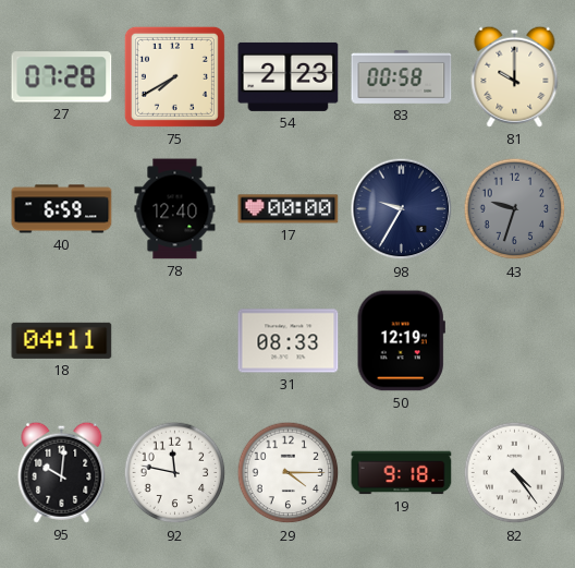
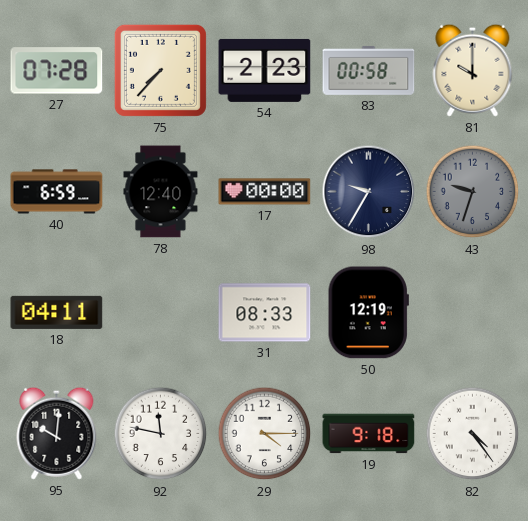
75: 7:40 -> 7:37
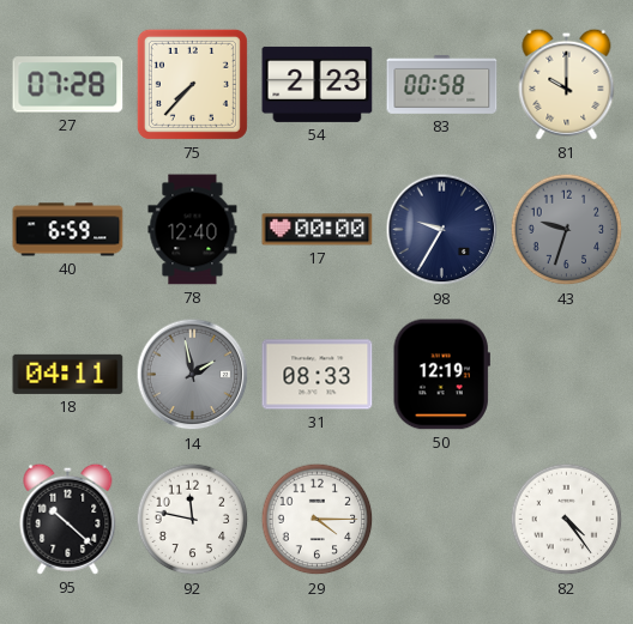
14: none -> 1:58
95: 10:01 -> 10:22
19: 9:18 -> none
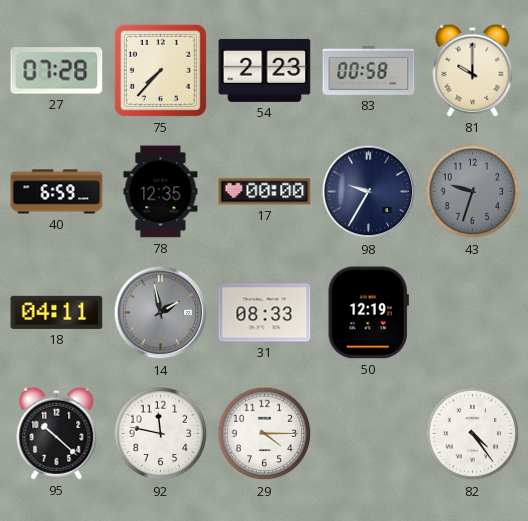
78: 12:40 -> 12:35
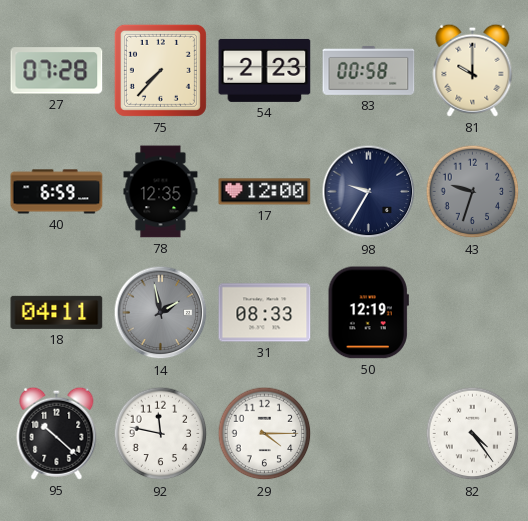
17: 00:00 -> 12:00
